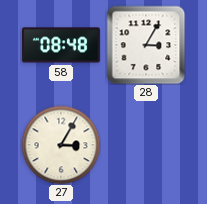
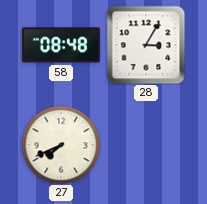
27: 3:05 -> 7:41
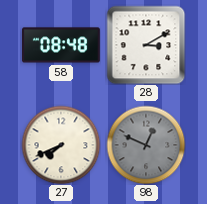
28: 3:05 -> 3:10
98: none -> 12:49
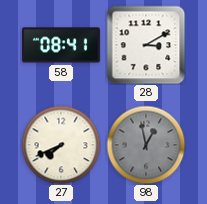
58: 08:48 -> 08:41
98: 12:49 -> 12:58
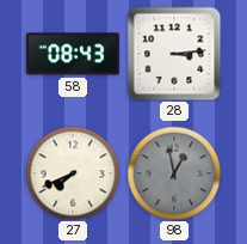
58: 08:41 -> 08:43
28: 3:10 -> 3:14
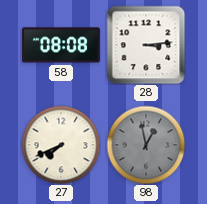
58: 08:43 -> 08:08
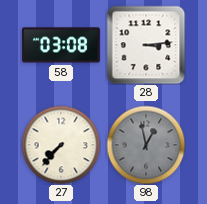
58: 08:08 -> 03:08
27: 7:41 -> 7:37
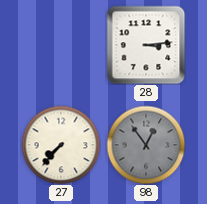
58: 03:08 -> none
98: 12:58 -> 12:54
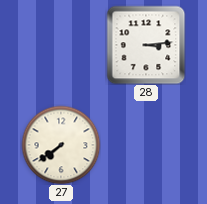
27: 7:37 -> 7:39
98: 12:54 -> none
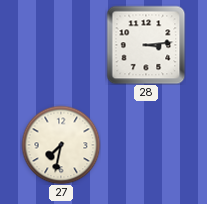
27: 7:39 -> 7:32
